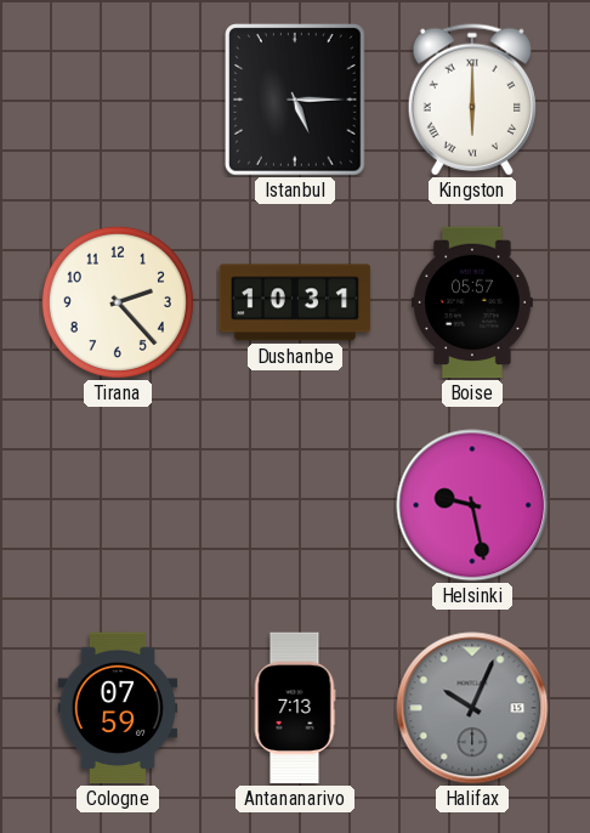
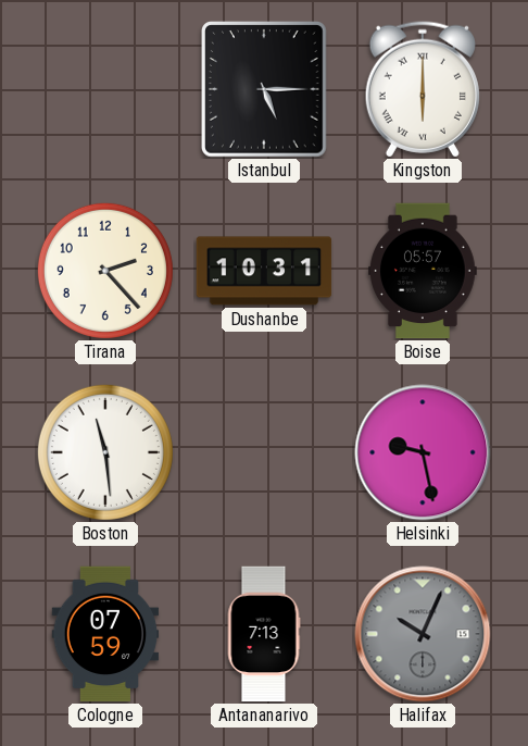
Boston: none -> 11:29
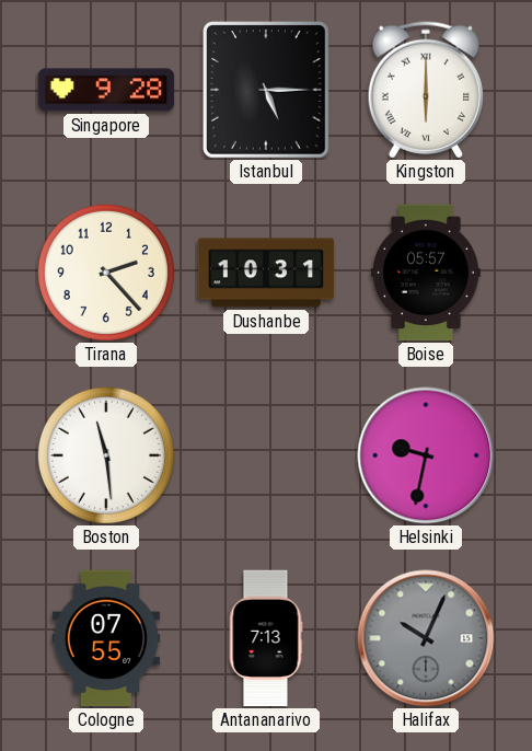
Singapore: none -> 9:28
Helsinki: 9:28 -> 9:32
Cologne: 07:59 -> 07:55
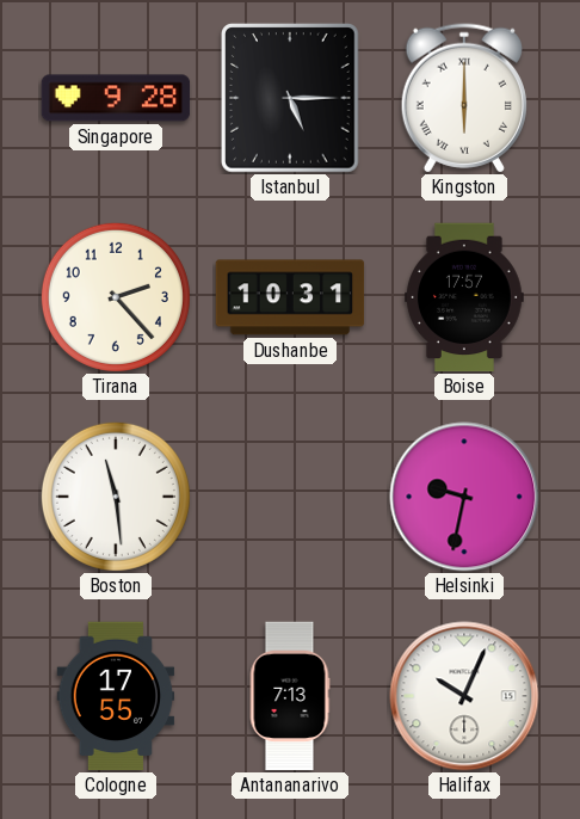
Boise: 05:57 -> 17:57
Cologne: 07:55 -> 17:55
Halifax dial: grey -> white
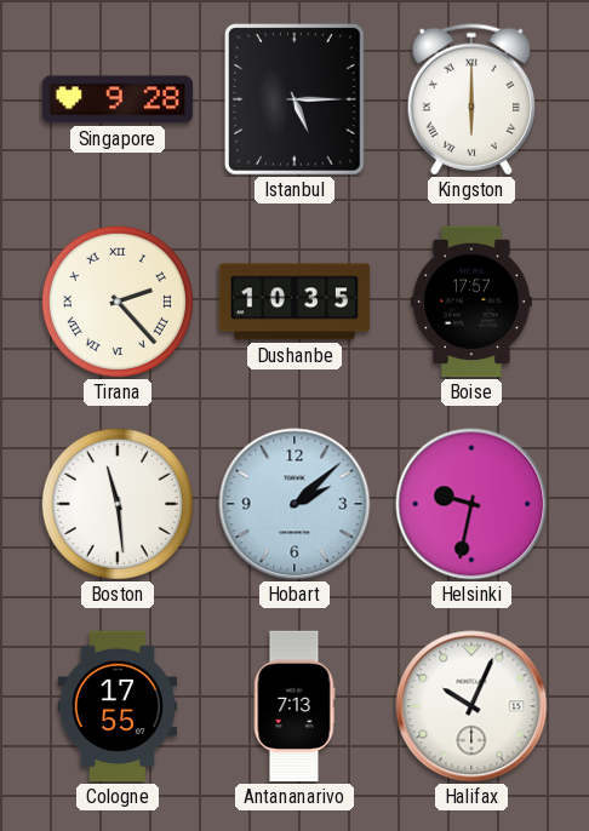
Tirana numerals: Arabic -> Roman
Dushanbe: 10:31 -> 10:35
Hobart: none -> 2:08
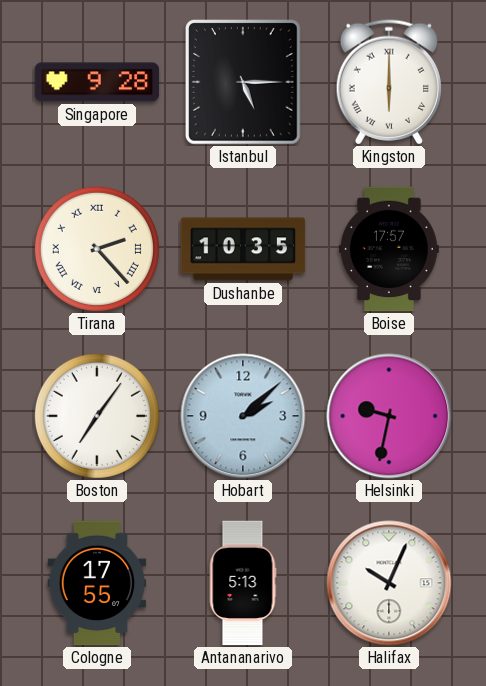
Boston: 11:29 -> 7:06
Antananarivo: 7:13 -> 5:13
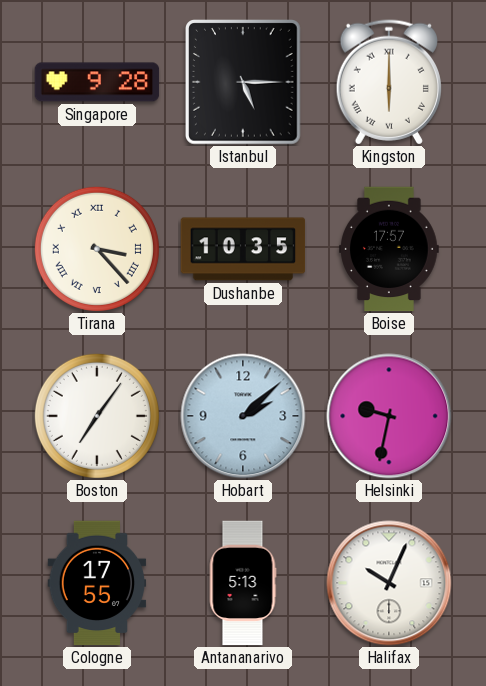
Tirana: 2:23 -> 3:23
